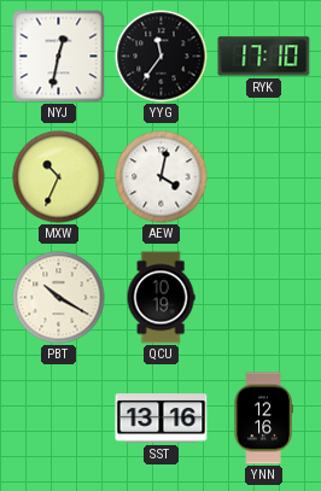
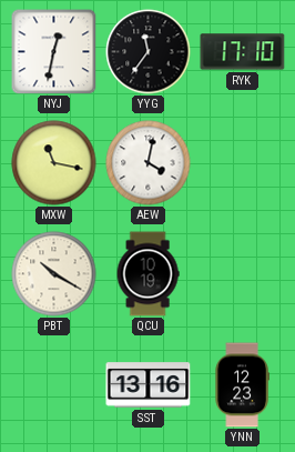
MXW: 10:34 -> 11:17
YNN: 12:16 -> 12:23
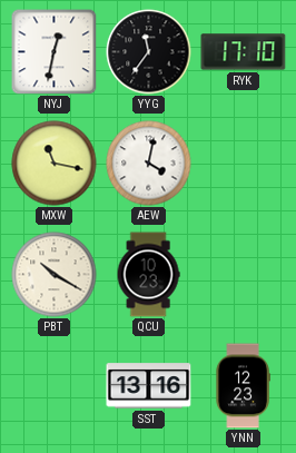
QCU: 10:19 -> 10:23
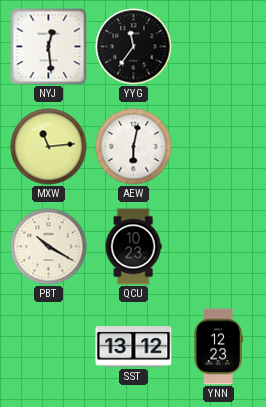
NYJ: 12:32 -> 12:29
RYK: 17:10 -> none
MXW: 11:17 -> 11:14
AEW: 4:02 -> 6:02
SST: 13:16 -> 13:12
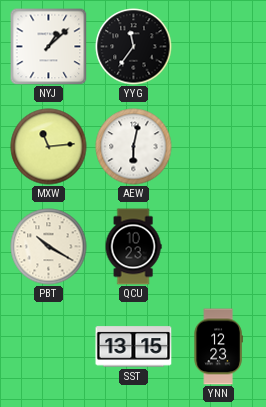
NYJ: 12:29 -> 1:08
SST: 13:12 -> 13:15
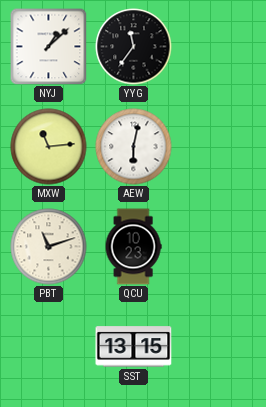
PBT: 10:20 -> 11:12
YNN: 12:23 -> none
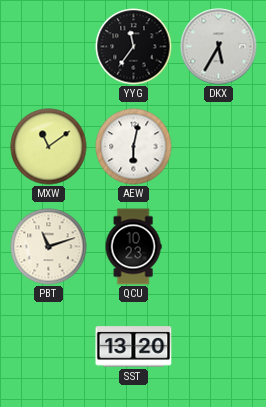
NYJ: 1:08 -> none
DKX: none -> 5:35
MXW: 11:14 -> 11:09
SST: 13:15 -> 13:20
